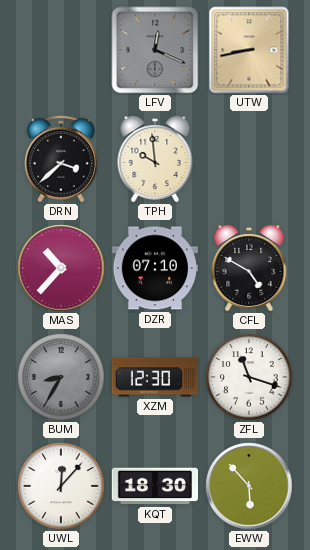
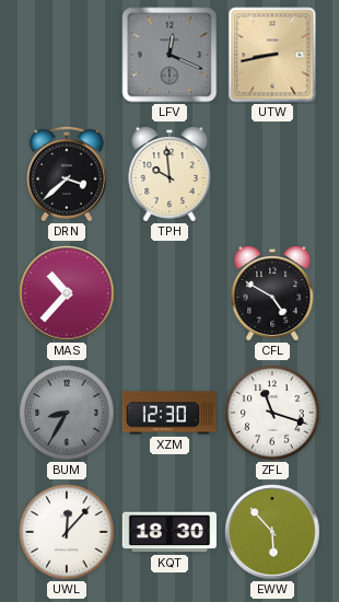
DZR: 07:10 -> none
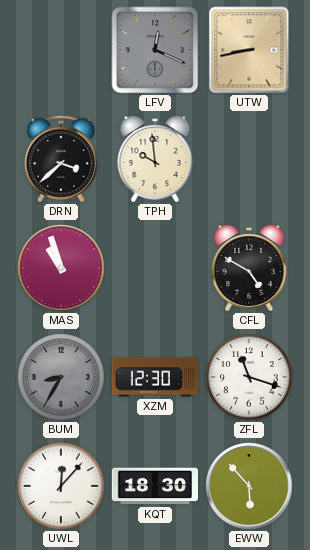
MAS: 10:37 -> 10:57
